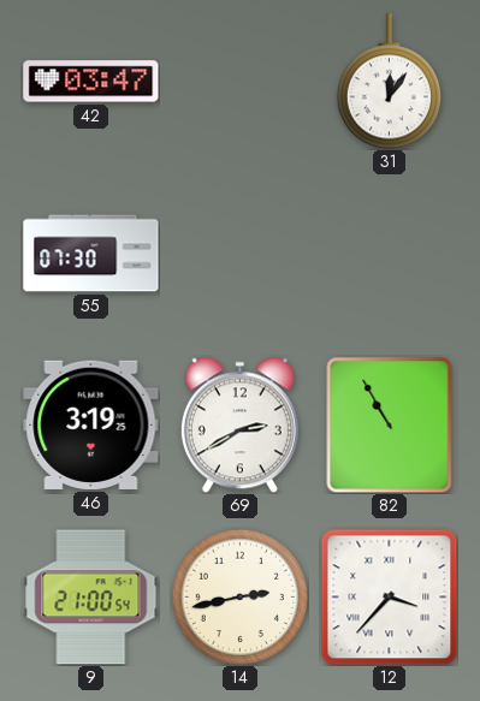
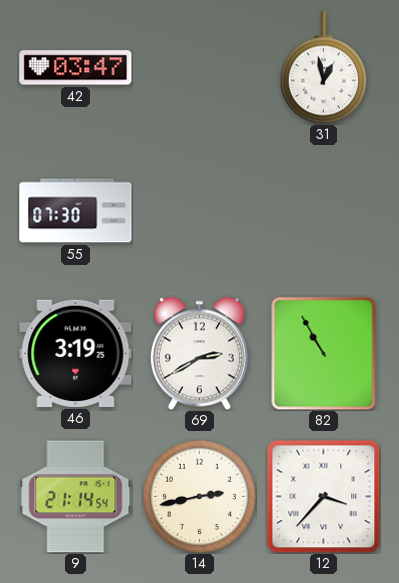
31: 12:06 -> 12:58
9: 21:00 -> 21:14
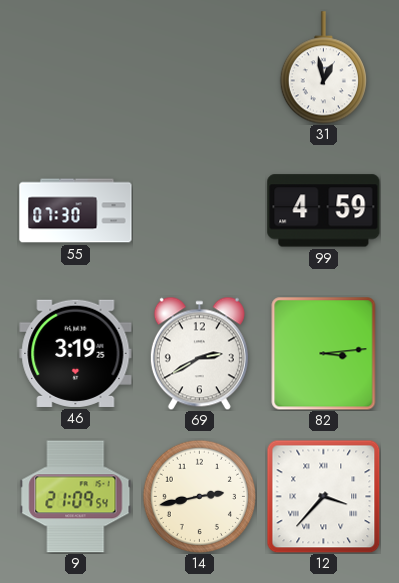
42: 03:47 -> none
99: none -> 4:59
82: 10:55 -> 3:14
9: 21:14 -> 21:09
